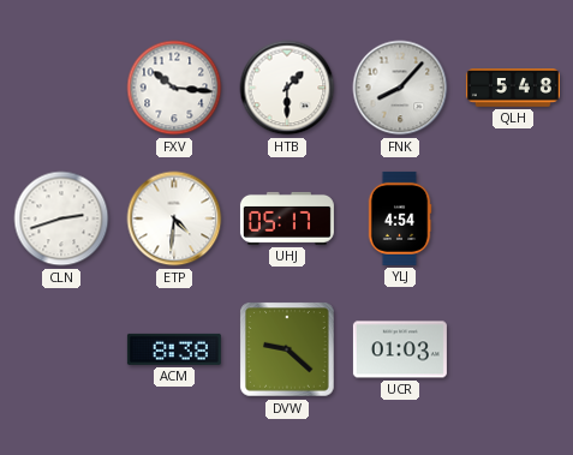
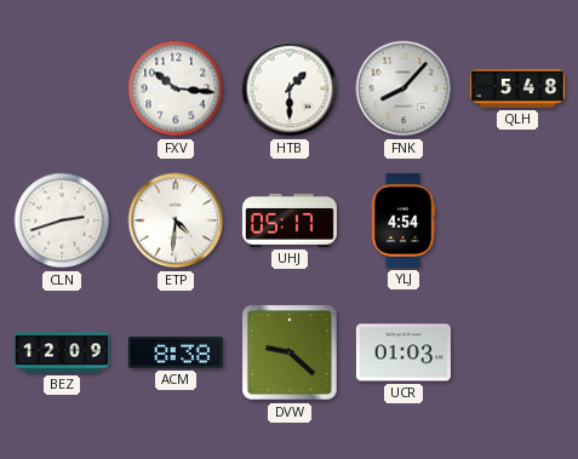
BEZ: none -> 12:09
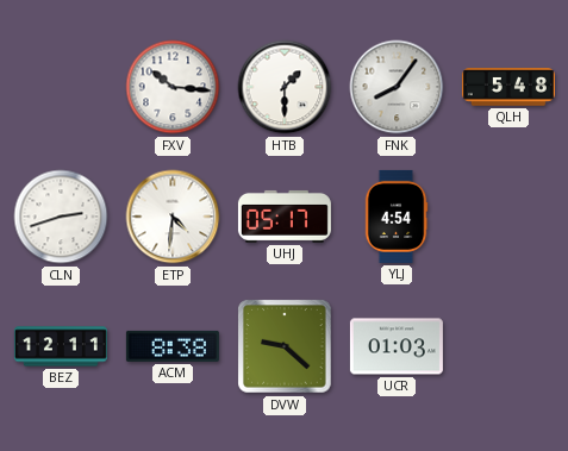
FNK: 8:07 -> 8:06
BEZ: 12:09 -> 12:11
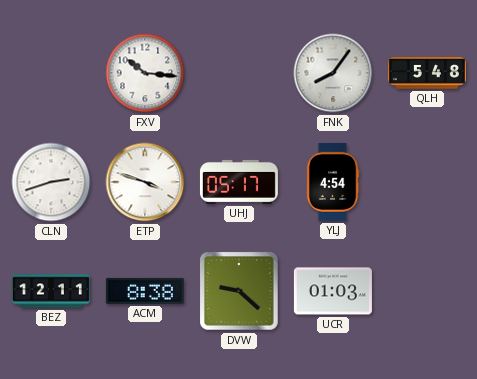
HTB: 1:30 -> none
ETP: 4:31 -> 3:48
